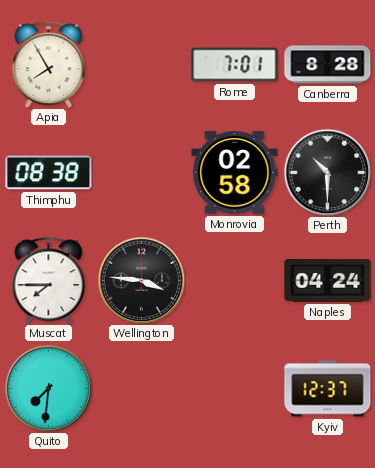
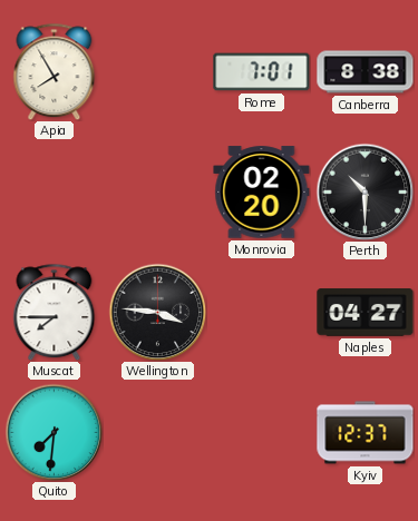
Canberra: 8:28 -> 8:38
Thimphu: 08:38 -> none
Monrovia: 02:58 -> 02:20
Naples: 04:24 -> 04:27
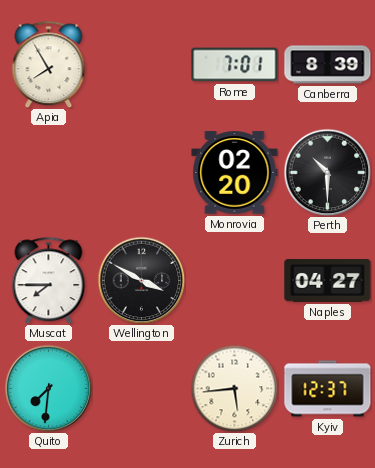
Canberra: 8:38 -> 8:39
Wellington: 3:46 -> 3:50
Zurich: none -> 5:44
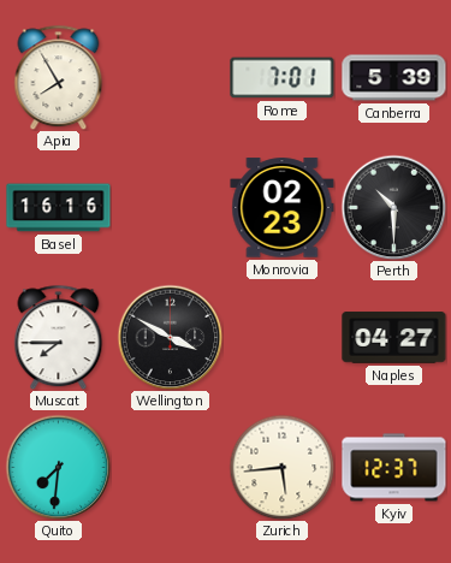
Canberra: 8:39 -> 5:39
Basel: none -> 16:16
Monrovia: 02:20 -> 02:23
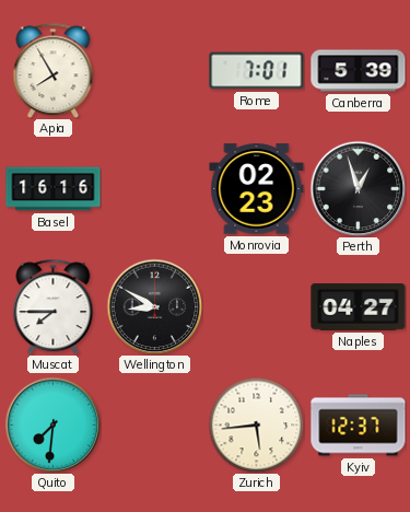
Perth: 10:30 -> 12:57
Wellington: 3:50 -> 8:50
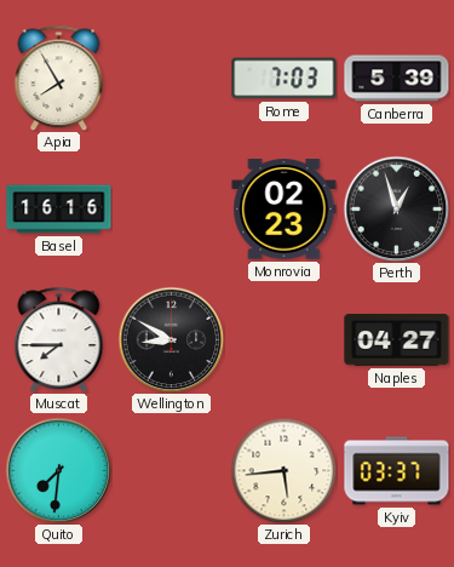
Rome: 7:01 -> 7:03
Kyiv: 12:37 -> 03:37
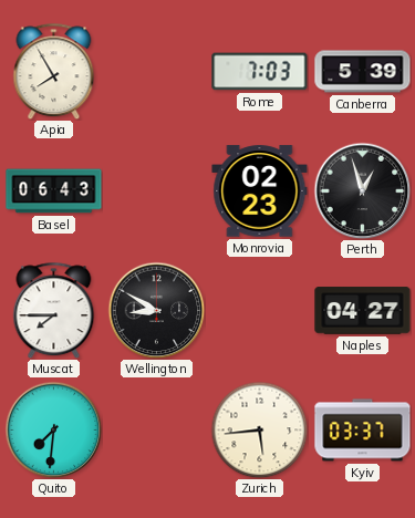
Basel: 16:16 -> 06:43
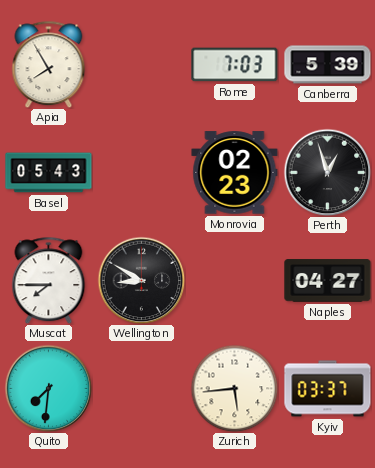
Basel: 06:43 -> 05:43
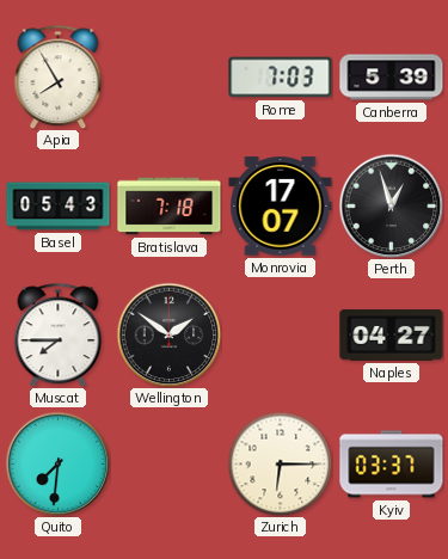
Bratislava: none -> 7:18
Monrovia: 02:23 -> 17:07
Wellington: 8:50 -> 1:51
Zurich: 5:44 -> 6:15
